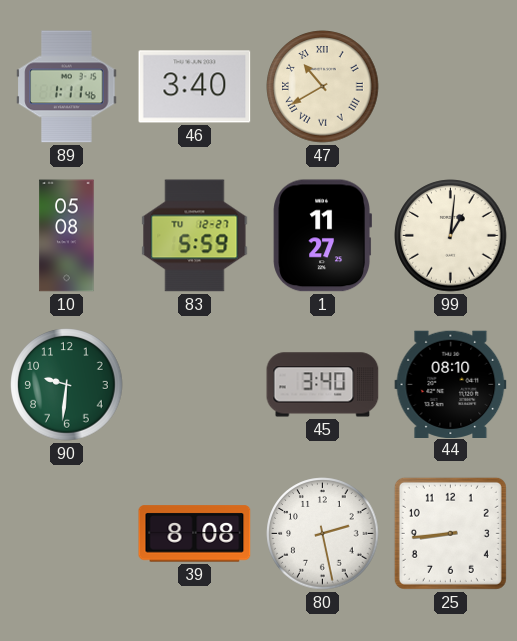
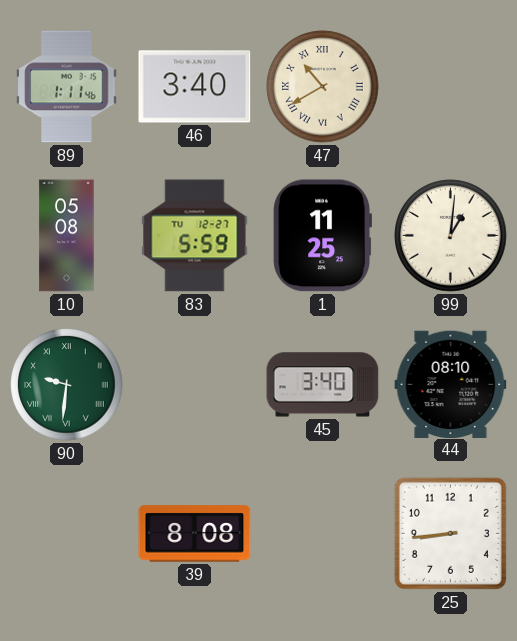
1: 11:27 -> 11:25
90 numerals: Arabic -> Roman
80: 2:28 -> none
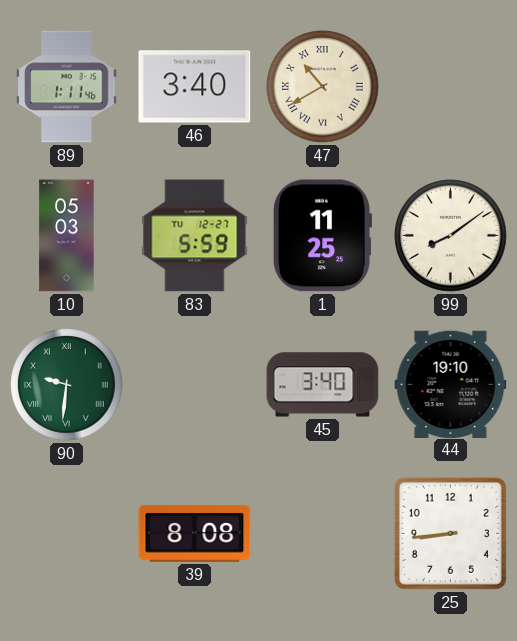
10: 05:08 -> 05:03
99: 1:01 -> 8:09
44: 08:10 -> 19:10
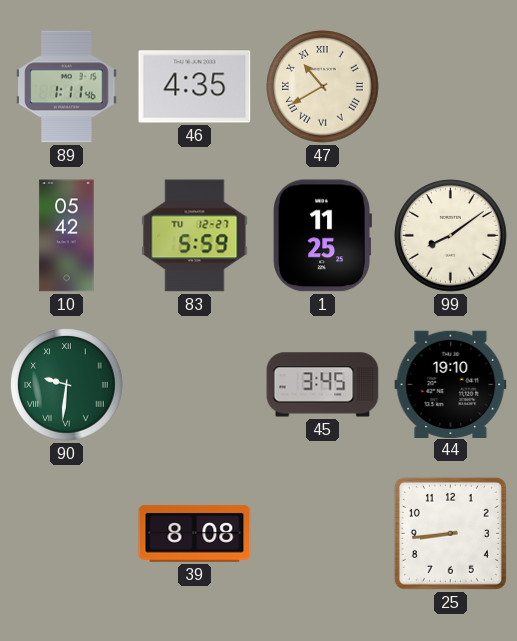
46: 3:40 -> 4:35
10: 05:03 -> 05:42
45: 3:40 -> 3:45
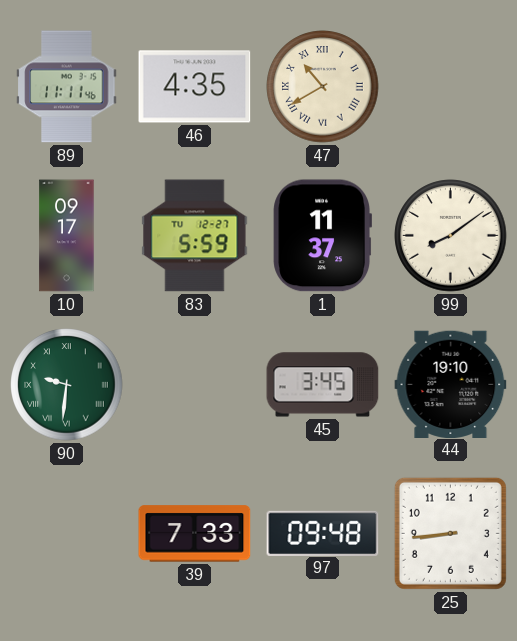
89: 1:11 -> 11:11
10: 05:42 -> 09:17
1: 11:25 -> 11:37
39: 8:08 -> 7:33
97: none -> 09:48
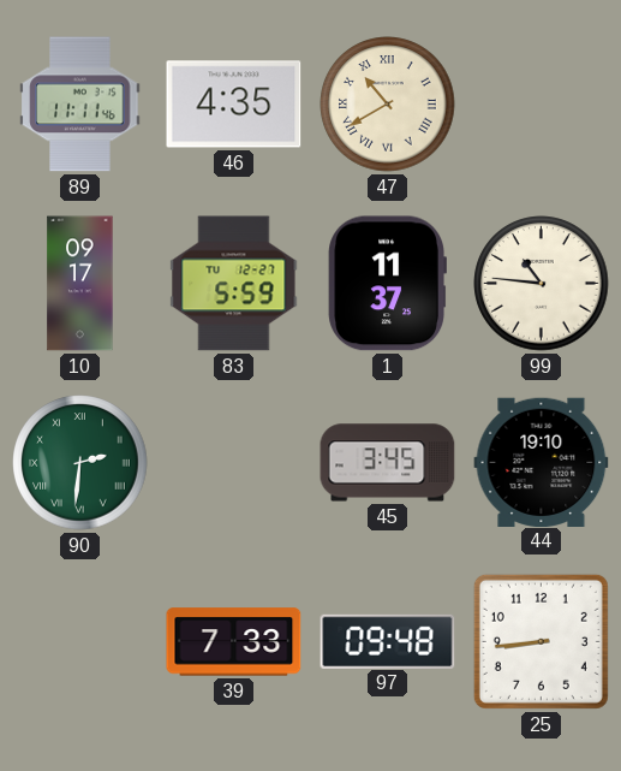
99: 8:09 -> 10:46
90: 9:31 -> 2:31
